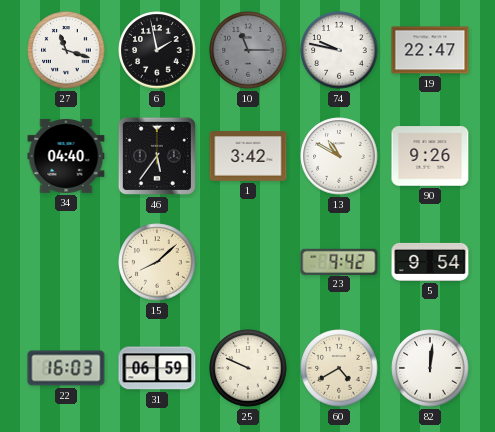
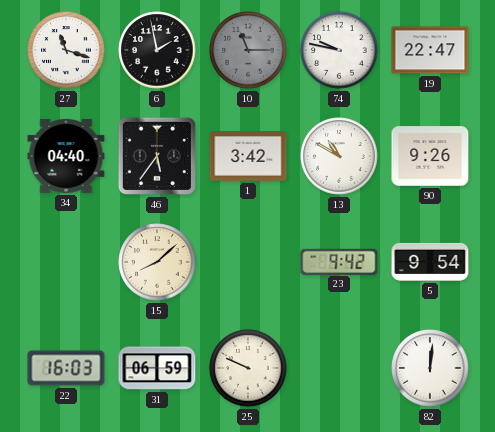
60: 4:40 -> none
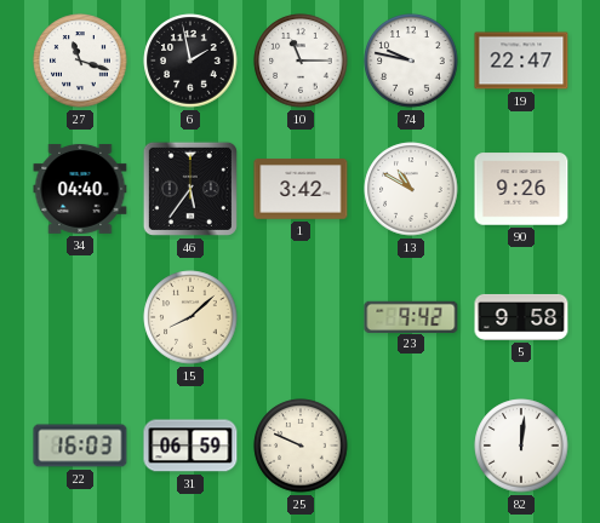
10 dial: grey -> white
5: 9:54 -> 9:58
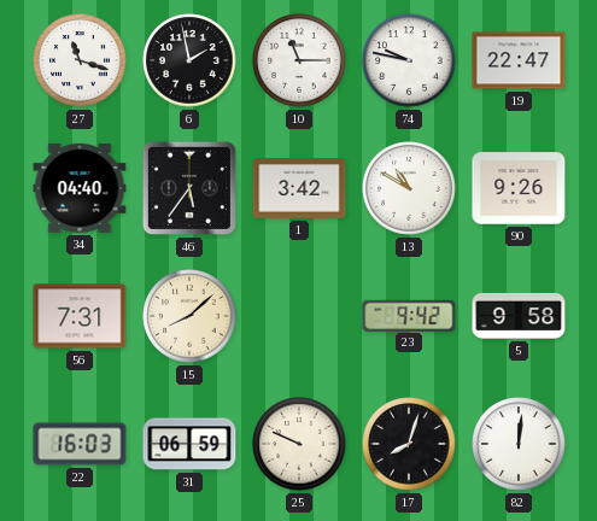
56: none -> 7:31
17: none -> 8:03
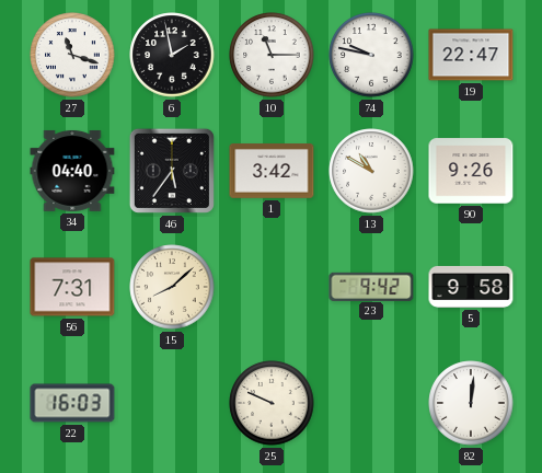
31: 06:59 -> none
17: 8:03 -> none
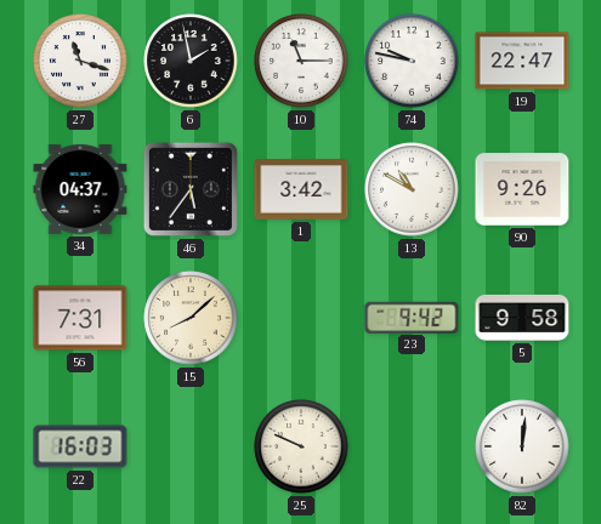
34: 04:40 -> 04:37
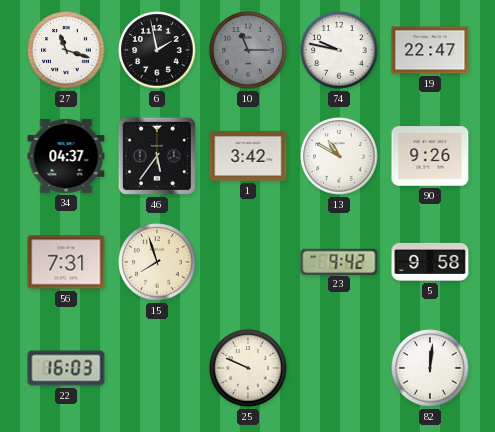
10 dial: white -> grey
15: 8:08 -> 7:57
